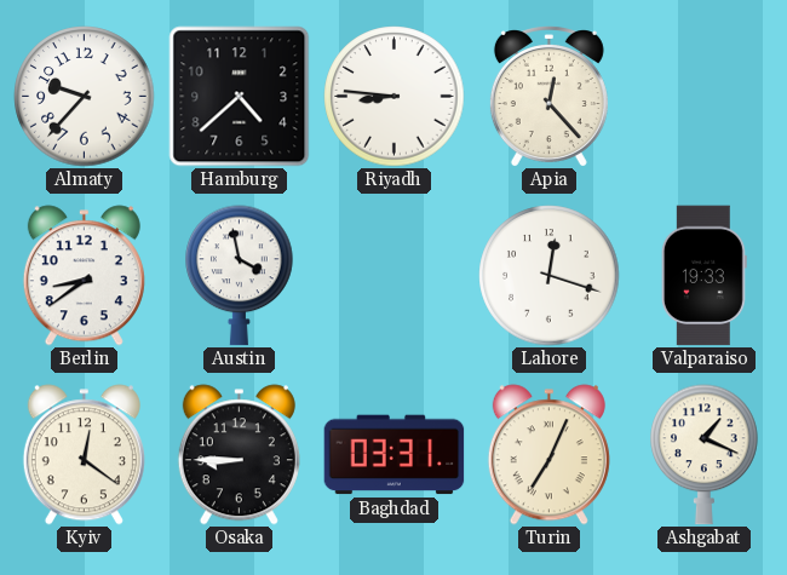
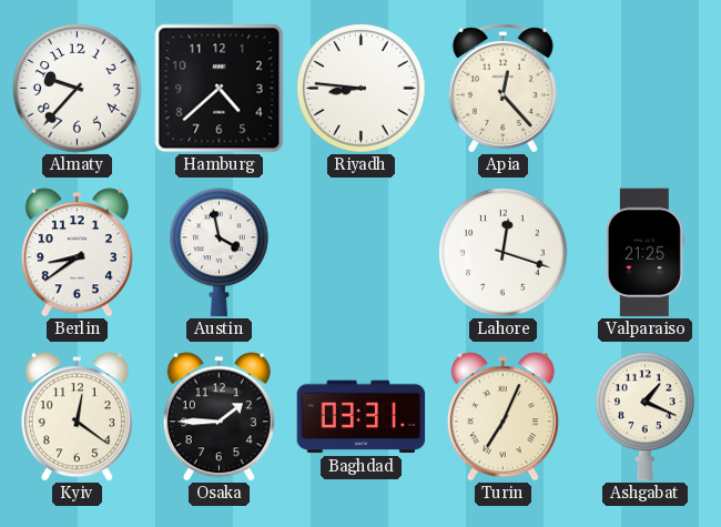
Valparaiso: 19:33 -> 21:25
Osaka: 8:45 -> 1:45
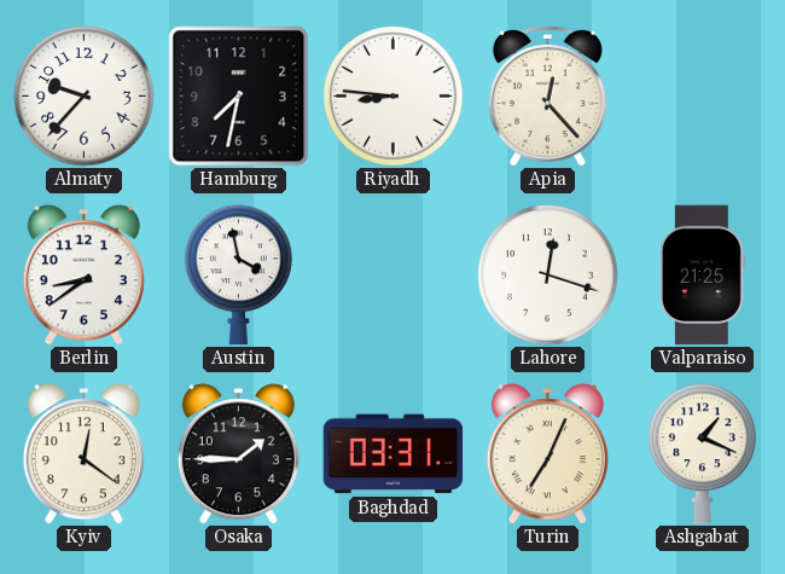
Hamburg: 4:38 -> 7:32
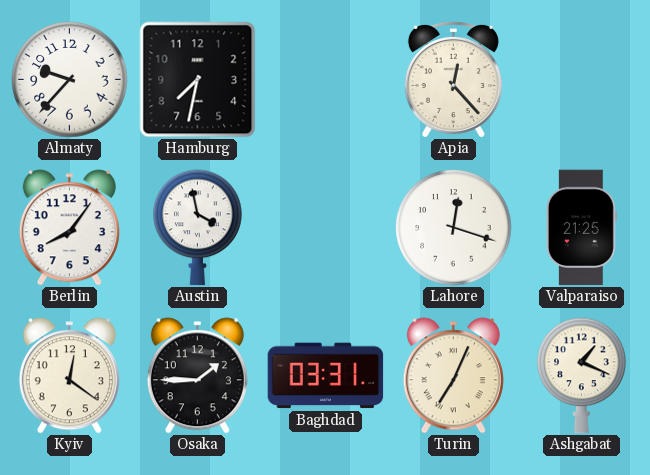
Riyadh: 8:46 -> none
Berlin: 8:39 -> 8:06
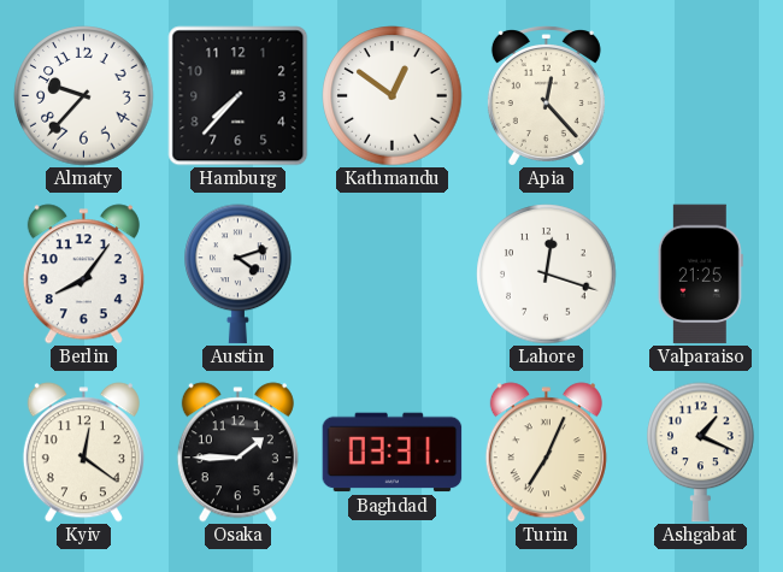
Hamburg: 7:32 -> 7:37
Kathmandu: none -> 12:51
Austin: 3:58 -> 4:12
